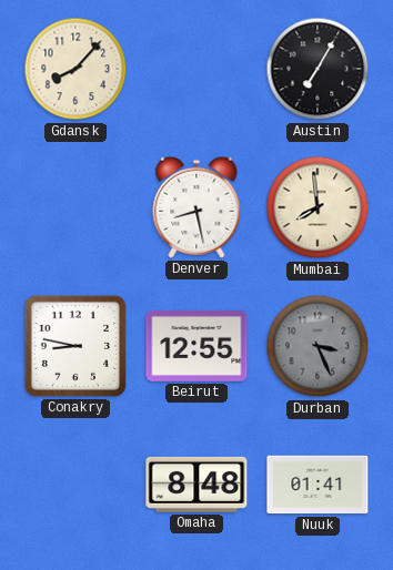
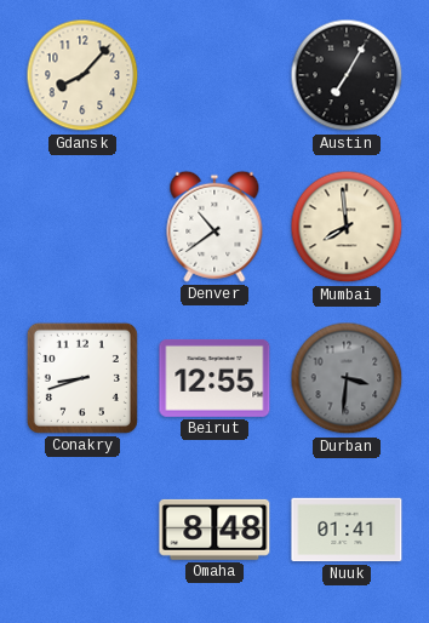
Denver: 8:28 -> 10:39
Conakry: 8:47 -> 8:42
Durban: 3:26 -> 3:31
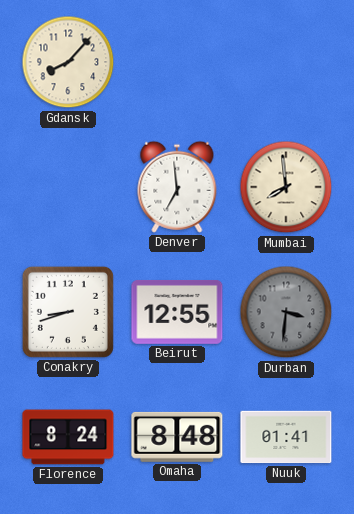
Austin: 7:05 -> none
Denver: 10:39 -> 6:59
Florence: none -> 8:24
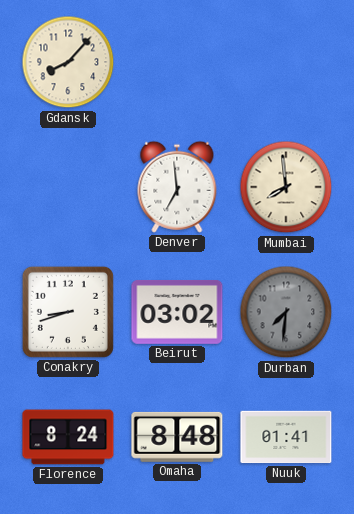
Beirut: 12:55 -> 03:02
Durban: 3:31 -> 7:31
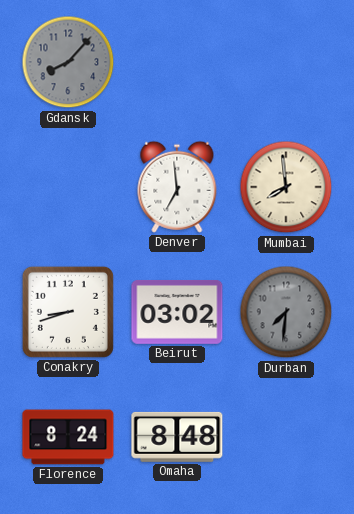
Gdansk dial: cream -> grey
Nuuk: 01:41 -> none
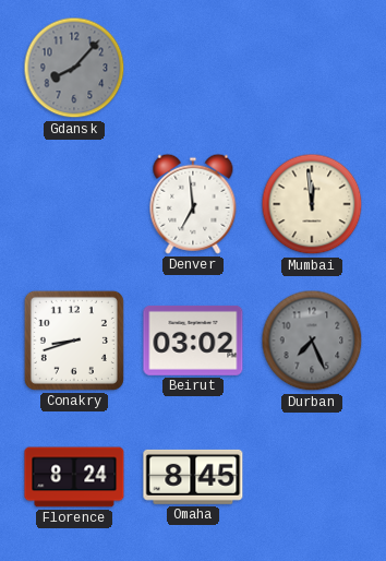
Mumbai: 7:59 -> 11:59
Durban: 7:31 -> 7:26
Omaha: 8:48 -> 8:45
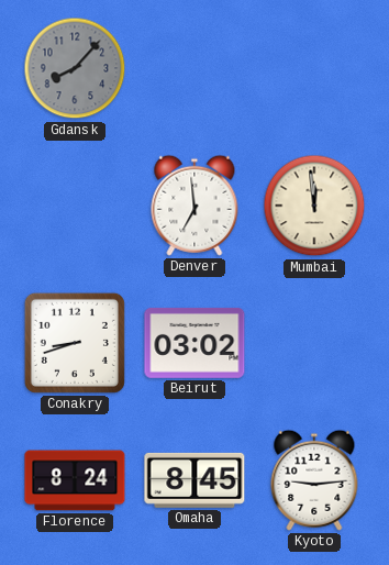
Durban: 7:26 -> none
Kyoto: none -> 9:14
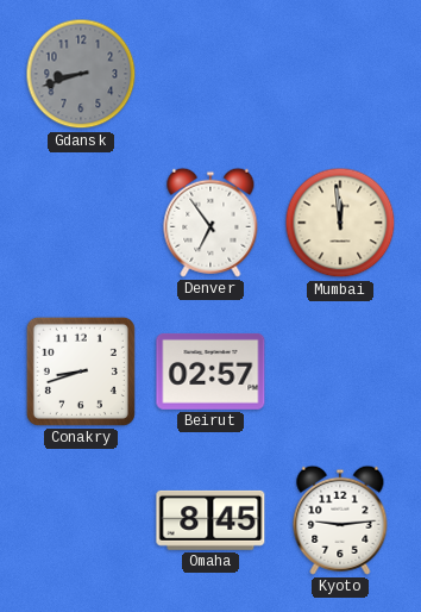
Gdansk: 8:07 -> 8:42
Denver: 6:59 -> 6:54
Beirut: 03:02 -> 02:57
Florence: 8:24 -> none
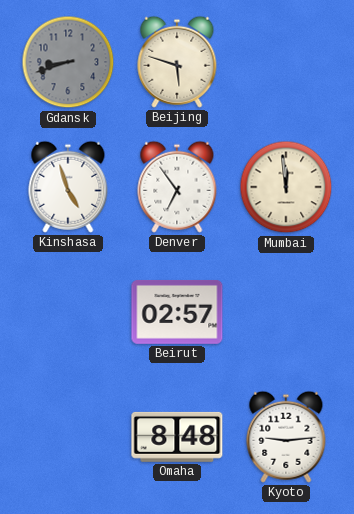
Beijing: none -> 5:48
Kinshasa: none -> 4:57
Conakry: 8:42 -> none
Omaha: 8:45 -> 8:48
